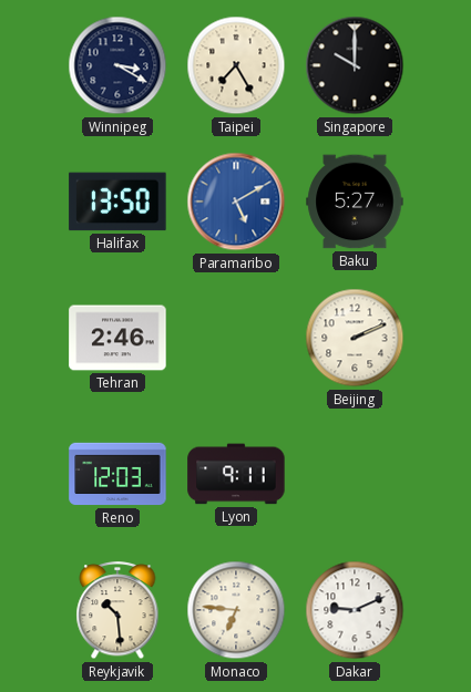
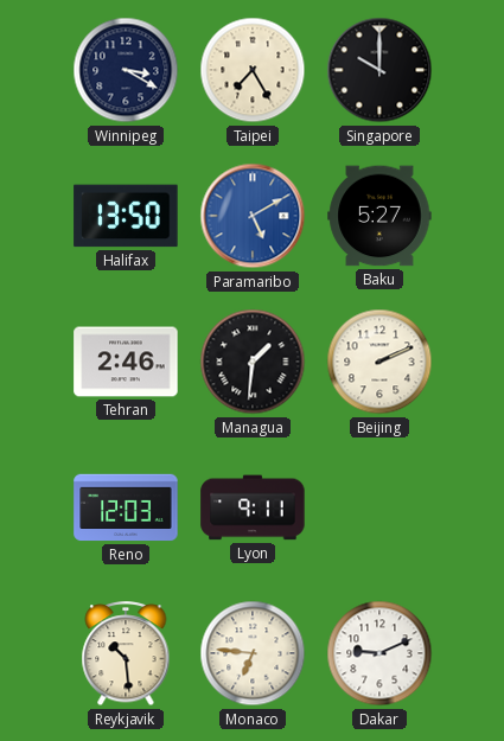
Managua: none -> 1:31
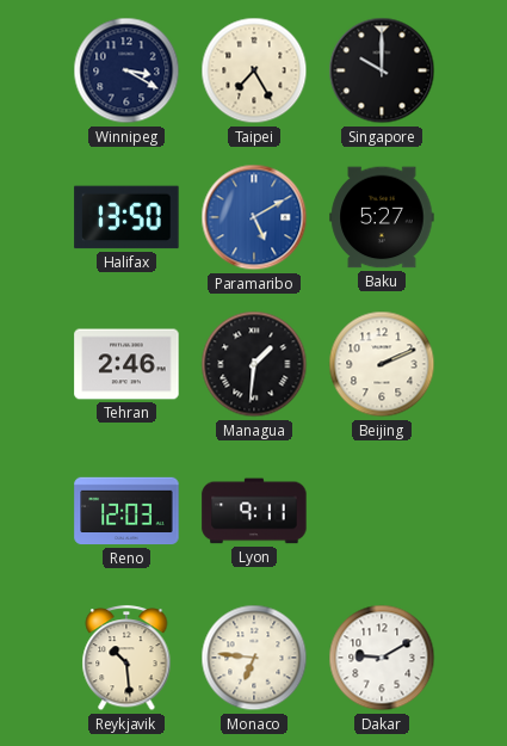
Dakar: 9:11 -> 9:10
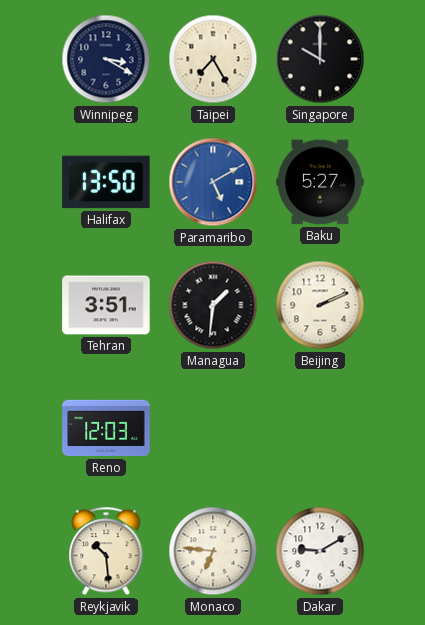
Tehran: 2:46 -> 3:51
Lyon: 9:11 -> none
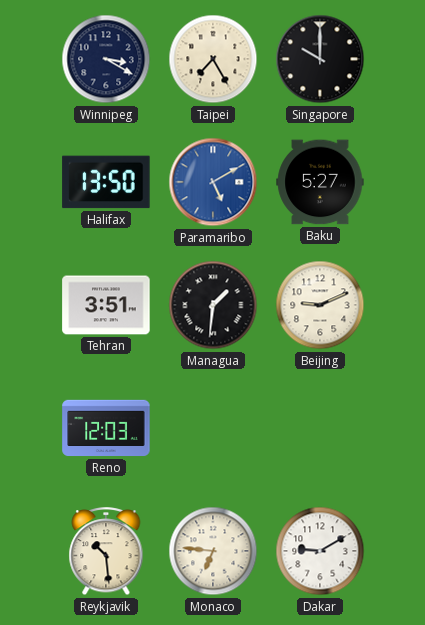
Beijing: 2:11 -> 9:11
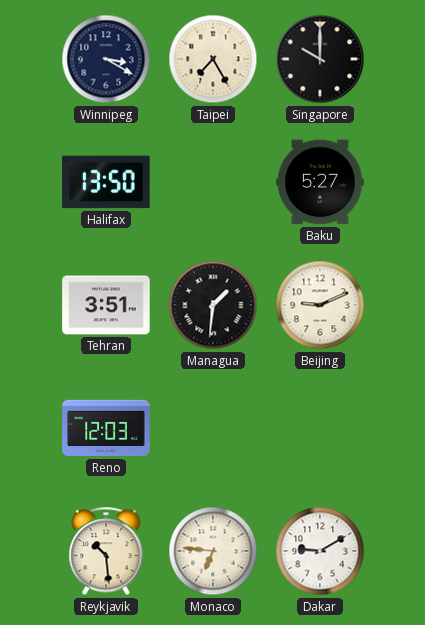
Paramaribo: 5:10 -> none
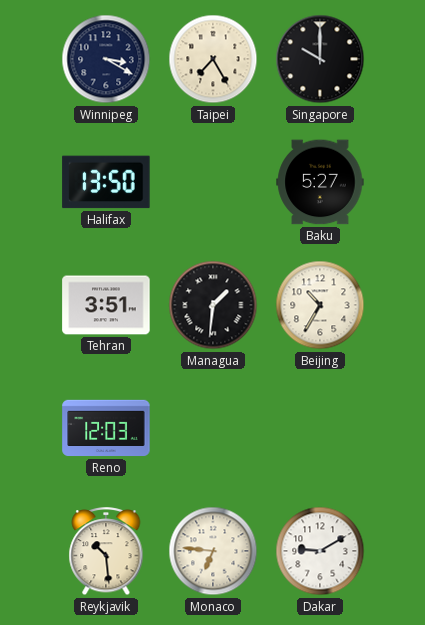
Beijing: 9:11 -> 10:35
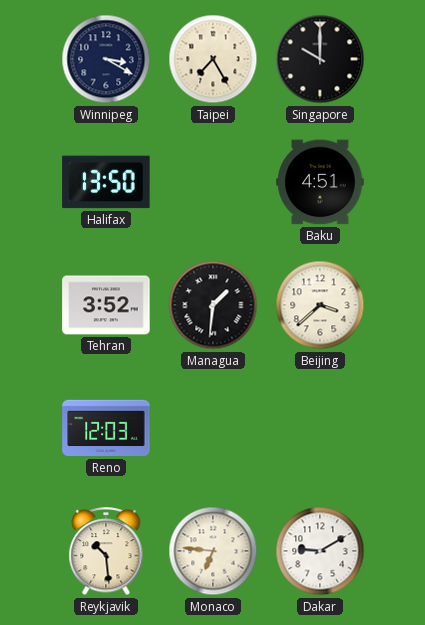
Baku: 5:27 -> 4:51
Tehran: 3:51 -> 3:52
Beijing: 10:35 -> 3:38
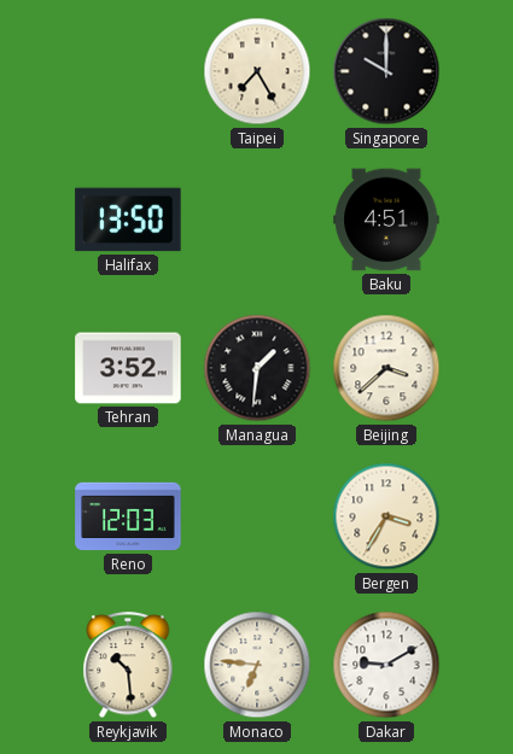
Winnipeg: 3:20 -> none
Bergen: none -> 3:35
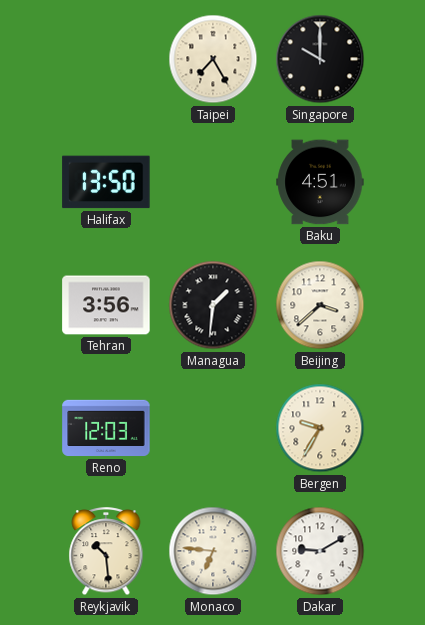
Tehran: 3:52 -> 3:56
Bergen: 3:35 -> 9:35
